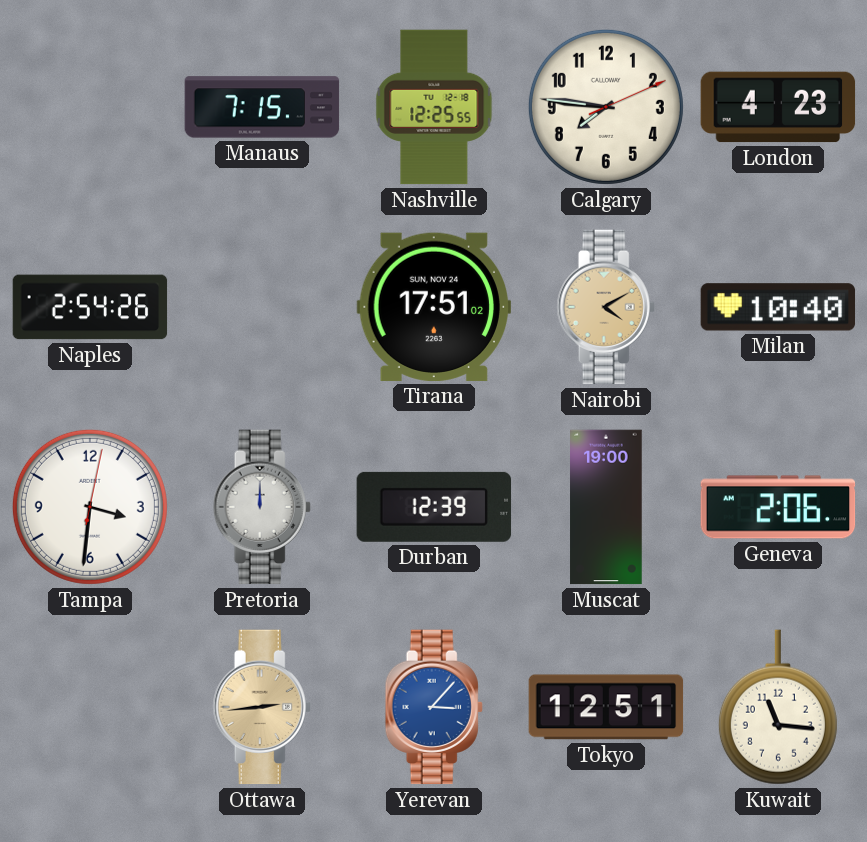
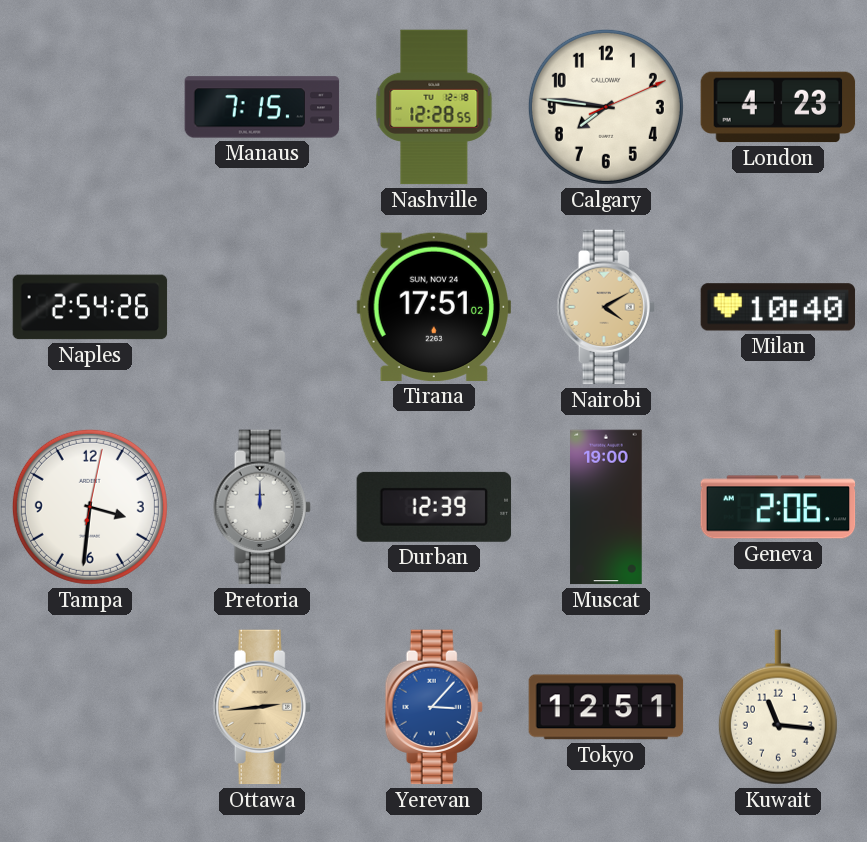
Nashville: 12:25 -> 12:28
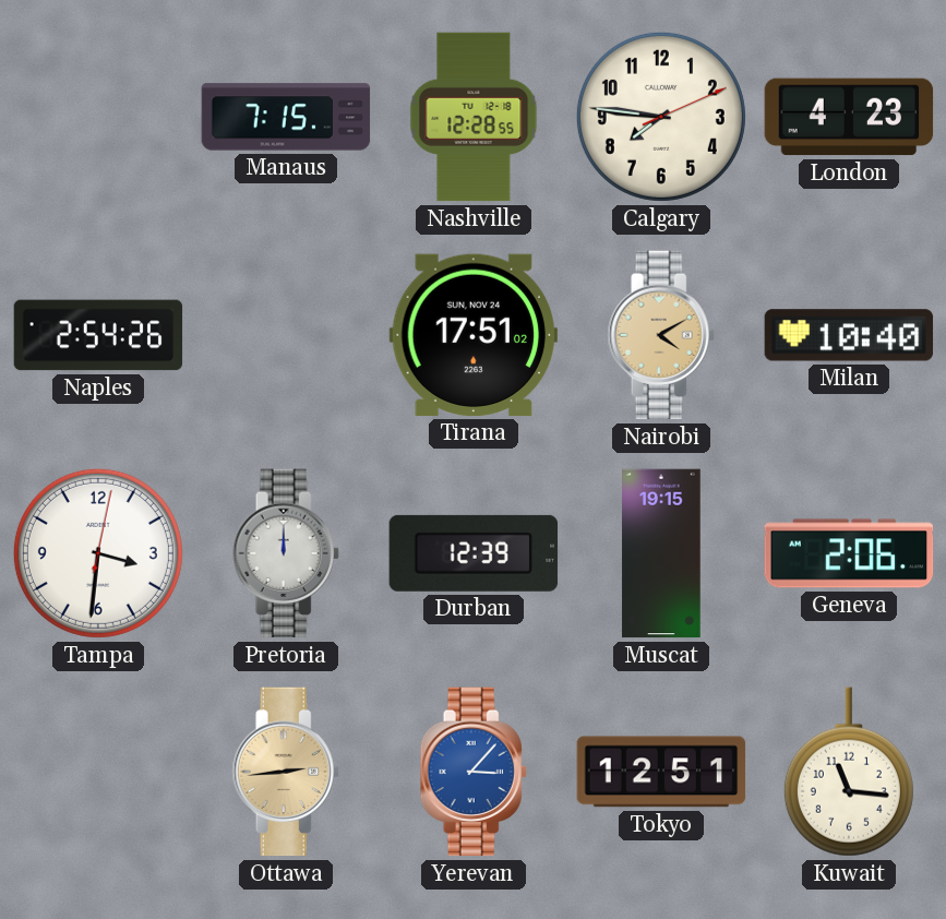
Muscat: 19:00 -> 19:15
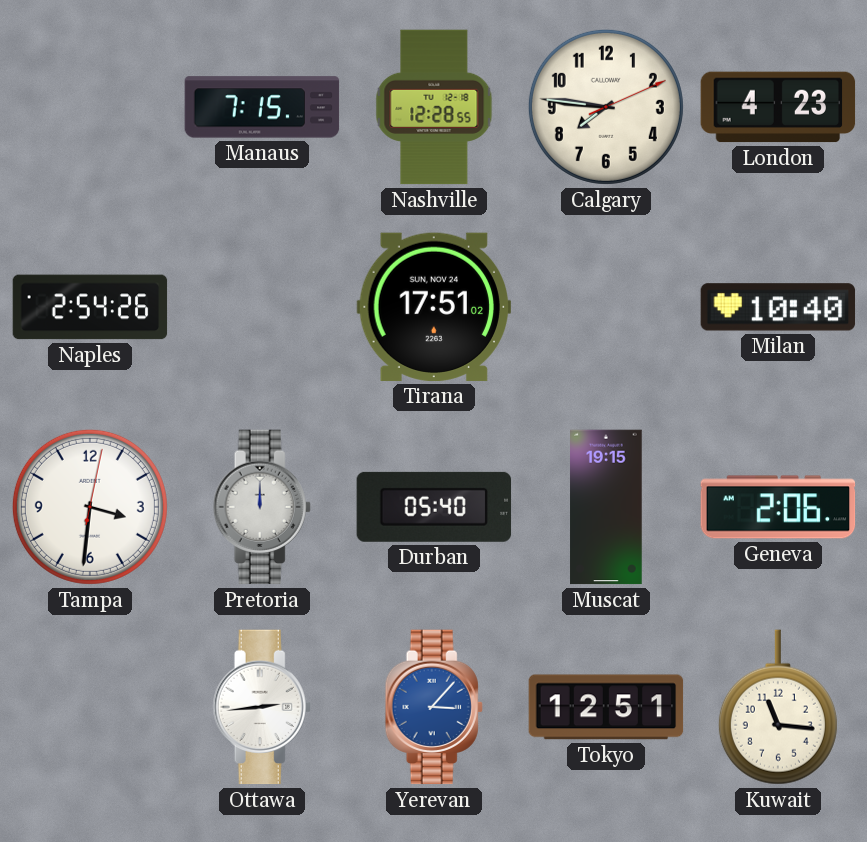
Nairobi: 4:10 -> none
Durban: 12:39 -> 05:40
Ottawa dial: champagne -> white
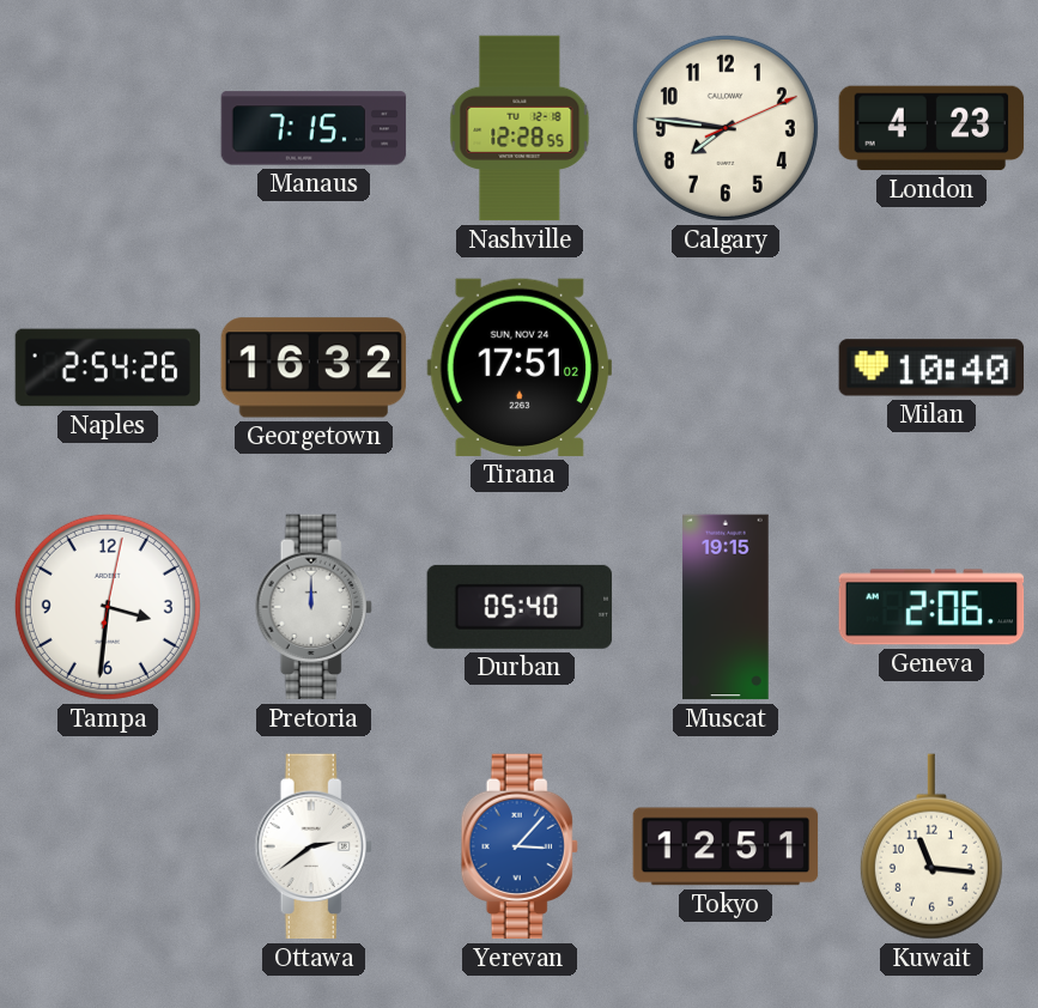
Georgetown: none -> 16:32
Ottawa: 2:44 -> 2:39
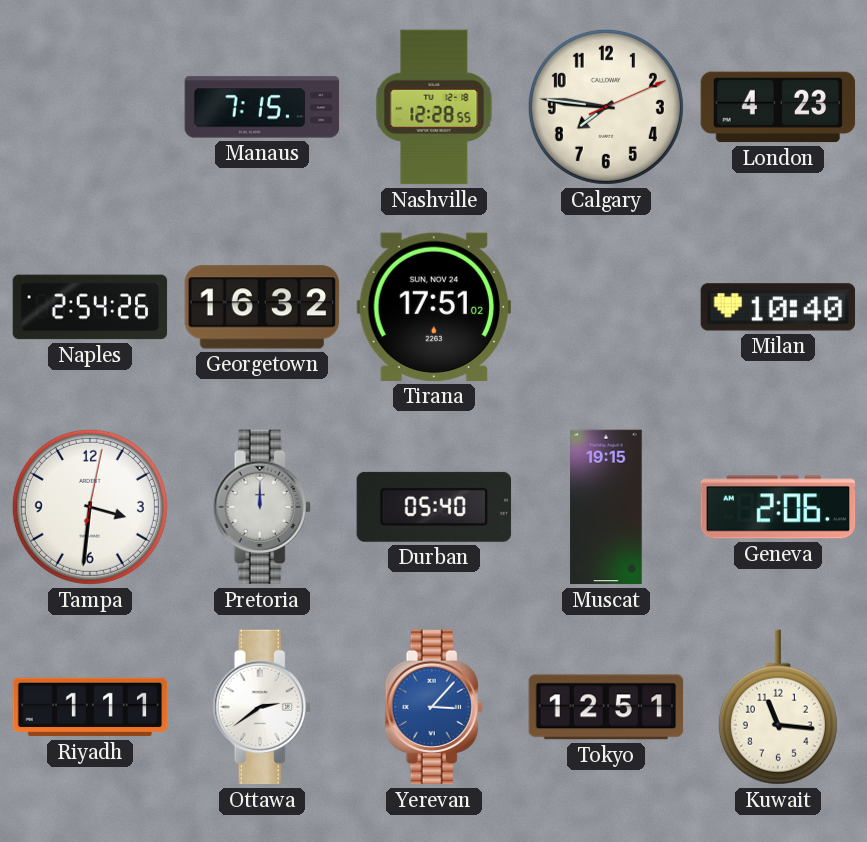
Riyadh: none -> 1:11
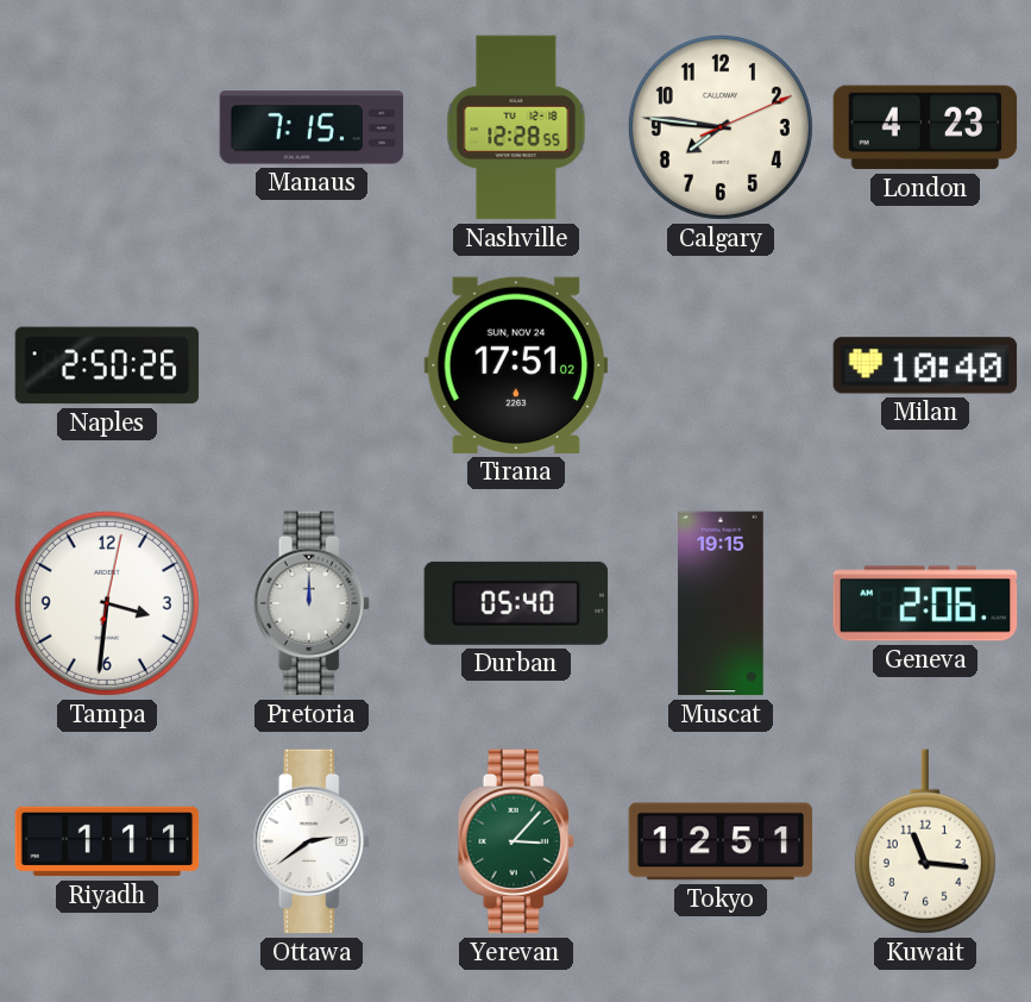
Naples: 2:54 -> 2:50
Georgetown: 16:32 -> none
Yerevan dial: blue -> green
